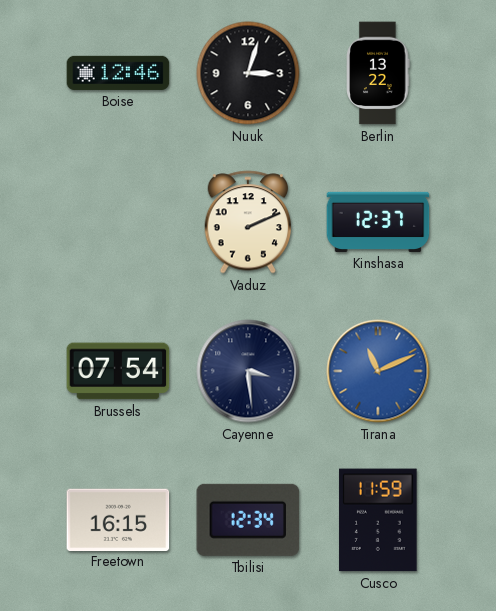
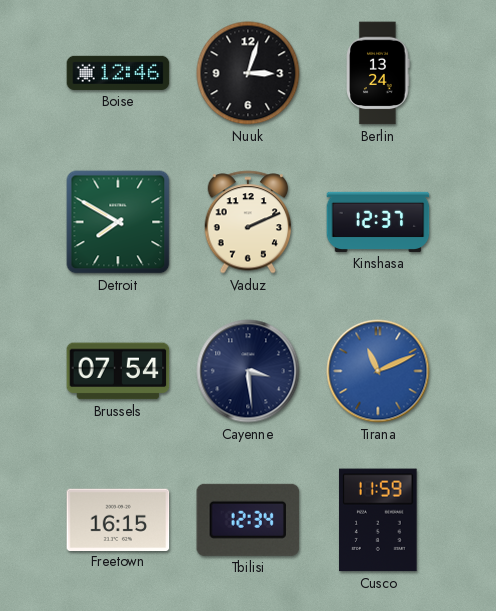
Berlin: 13:22 -> 13:24
Detroit: none -> 7:50
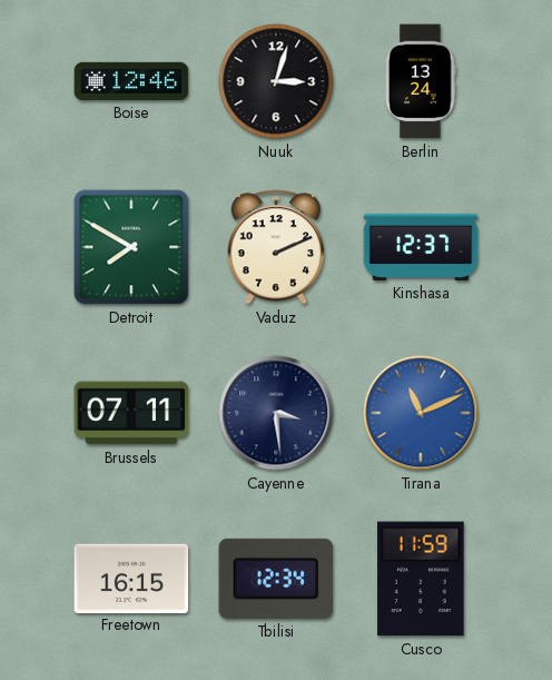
Brussels: 07:54 -> 07:11
